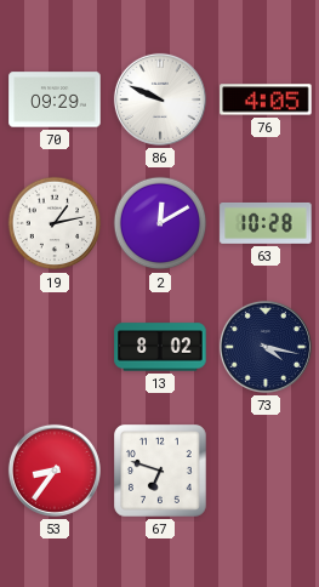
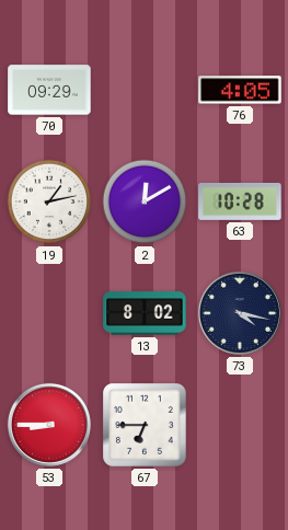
86: 9:49 -> none
53: 8:36 -> 8:45
67: 6:48 -> 6:45
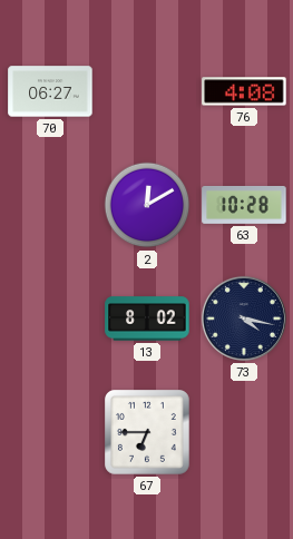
70: 09:29 -> 06:27
76: 4:05 -> 4:08
19: 1:13 -> none
53: 8:45 -> none
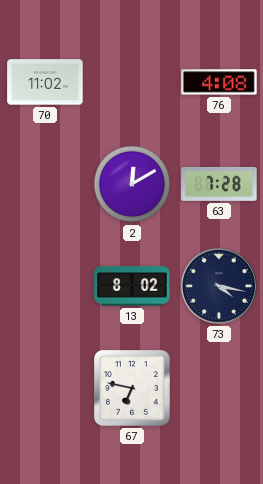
70: 06:27 -> 11:02
63: 10:28 -> 7:28
67: 6:45 -> 6:47
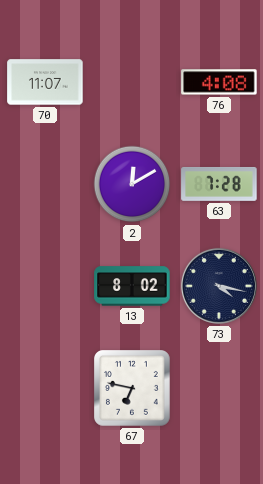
70: 11:02 -> 11:07
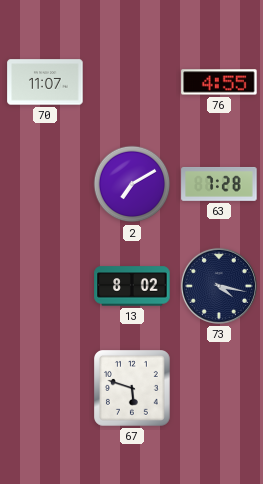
76: 4:08 -> 4:55
2: 12:10 -> 7:10
67: 6:47 -> 5:48
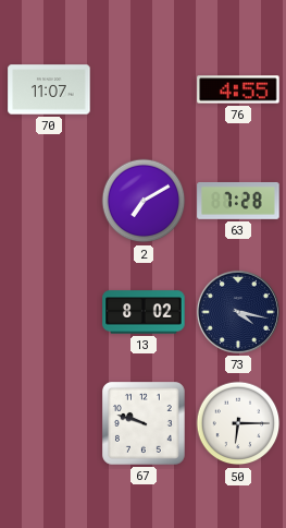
67: 5:48 -> 9:48
50: none -> 6:15
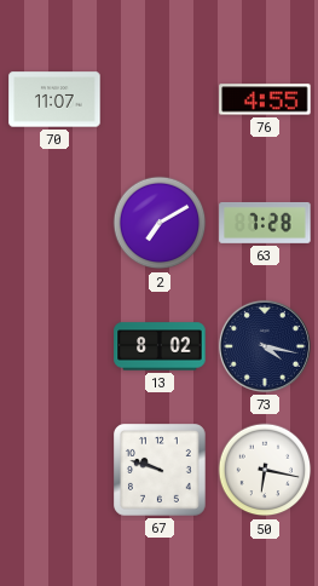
50: 6:15 -> 6:17
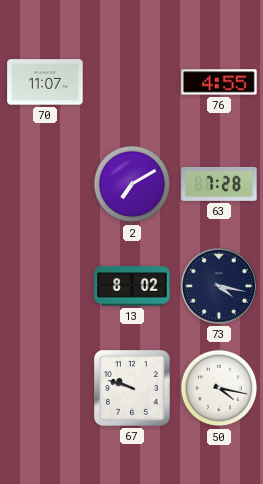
50: 6:17 -> 4:17
